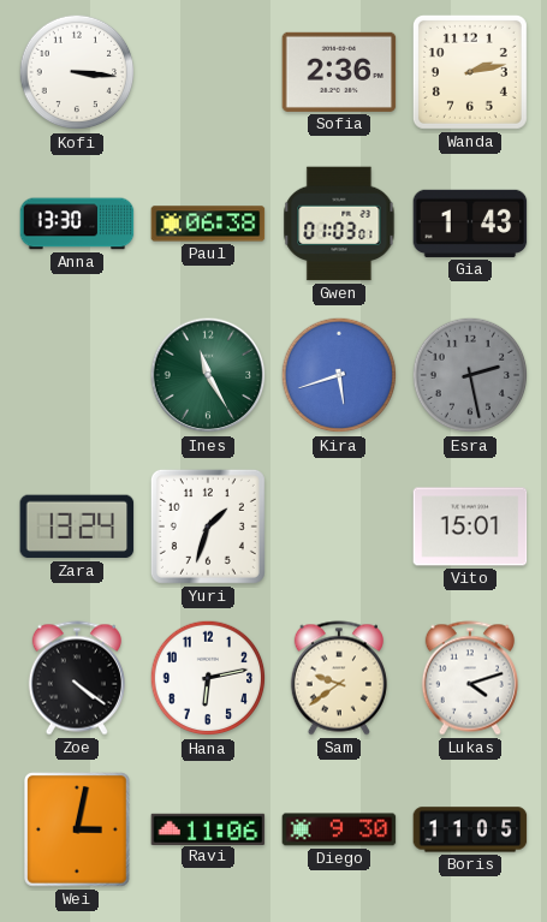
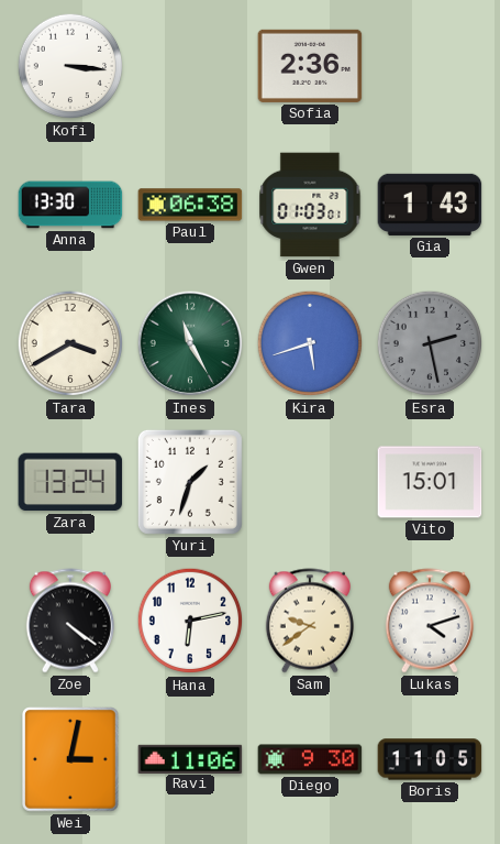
Wanda: 2:13 -> none
Tara: none -> 3:40
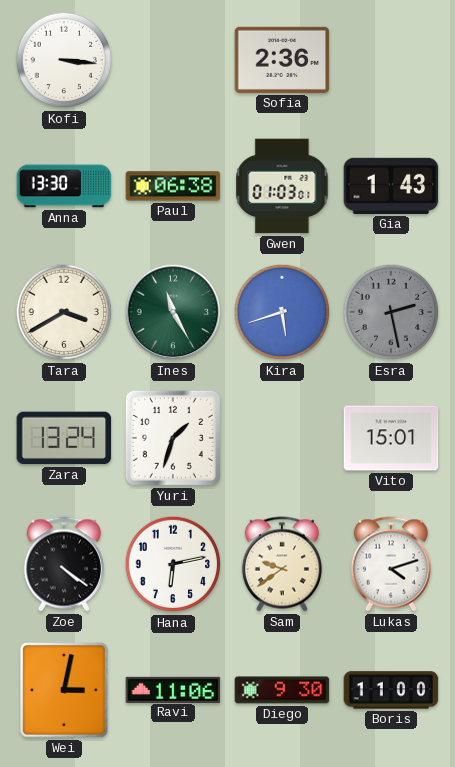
Boris: 11:05 -> 11:00
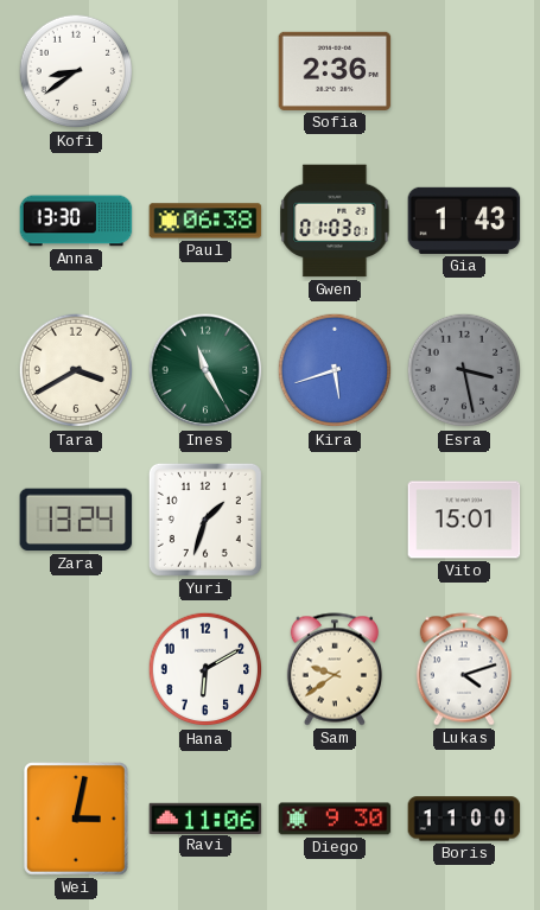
Kofi: 3:16 -> 8:39
Esra: 2:28 -> 3:28
Zoe: 4:21 -> none
Hana: 6:13 -> 6:10
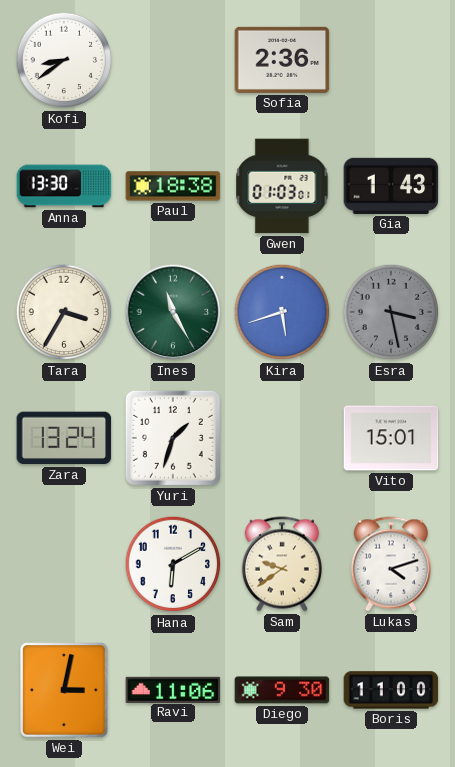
Paul: 06:38 -> 18:38
Tara: 3:40 -> 3:35
